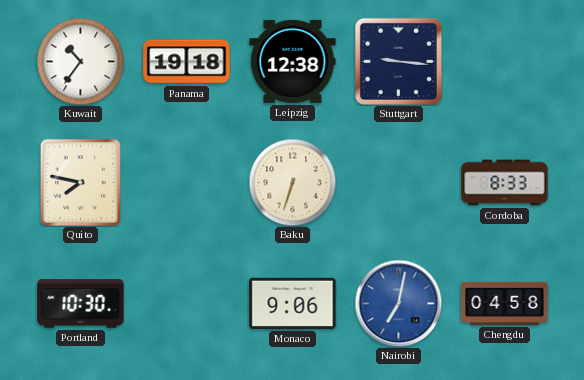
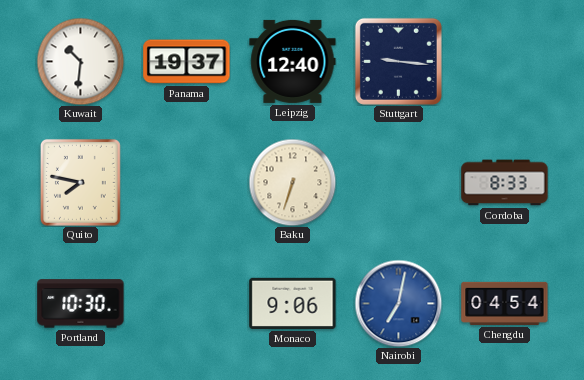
Kuwait: 10:36 -> 10:31
Panama: 19:18 -> 19:37
Leipzig: 12:38 -> 12:40
Chengdu: 04:58 -> 04:54
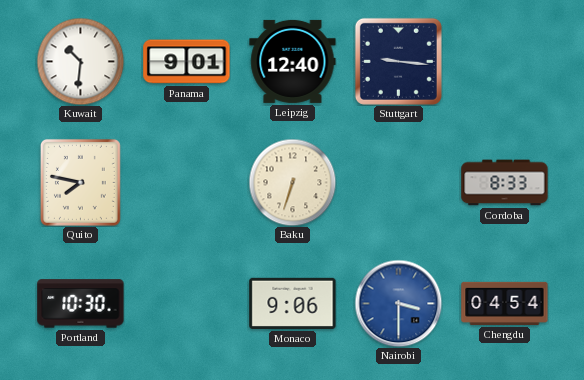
Panama: 19:37 -> 9:01
Nairobi: 7:02 -> 3:30
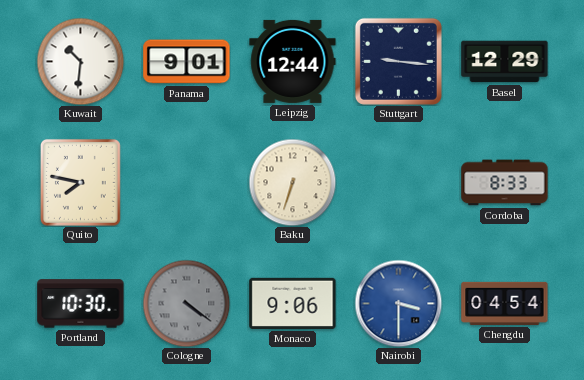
Leipzig: 12:40 -> 12:44
Basel: none -> 12:29
Cologne: none -> 4:21
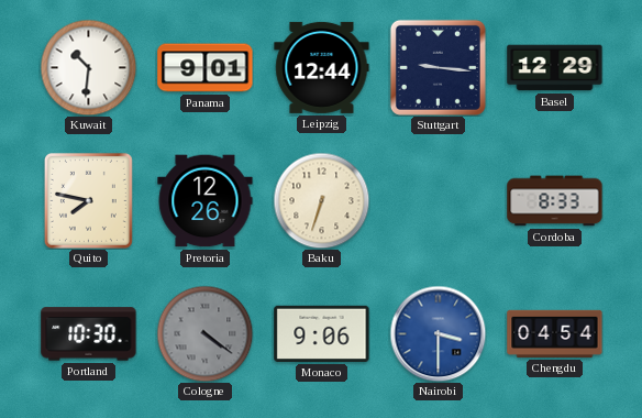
Pretoria: none -> 12:26
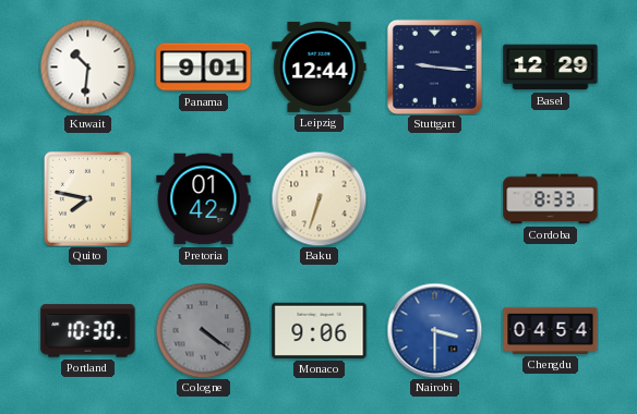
Pretoria: 12:26 -> 01:42
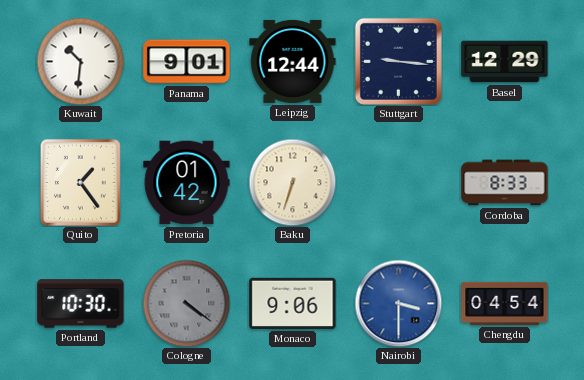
Quito: 7:47 -> 1:24
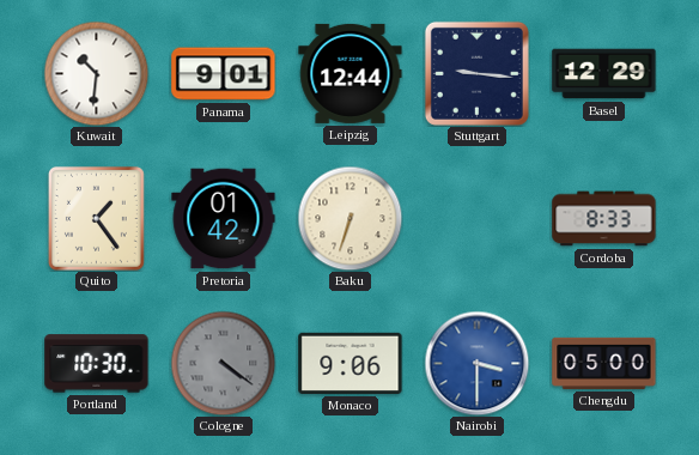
Chengdu: 04:54 -> 05:00
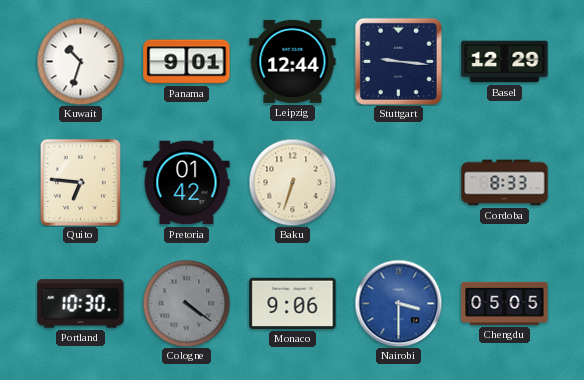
Kuwait: 10:31 -> 10:33
Quito: 1:24 -> 6:46
Chengdu: 05:00 -> 05:05
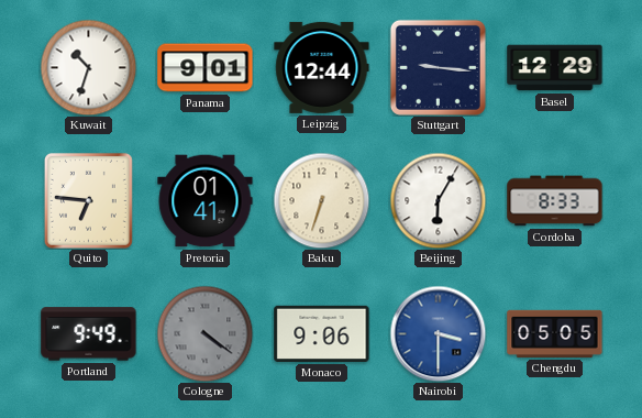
Pretoria: 01:42 -> 01:41
Beijing: none -> 6:05
Portland: 10:30 -> 9:49
